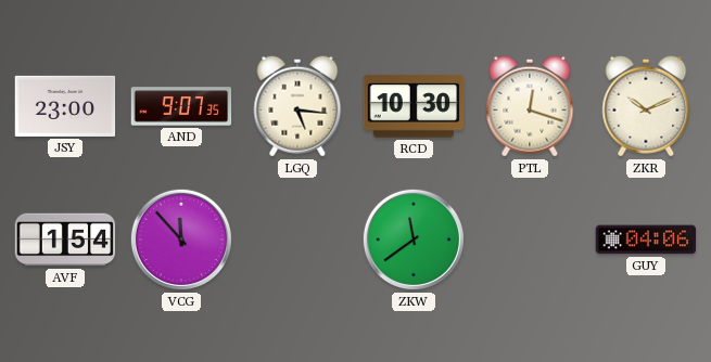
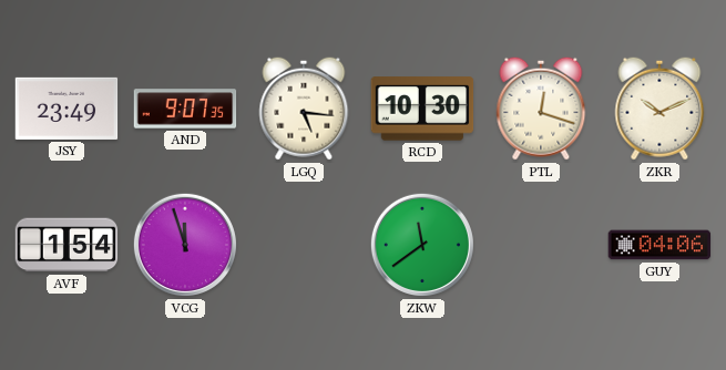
JSY: 23:00 -> 23:49
VCG: 11:53 -> 11:57
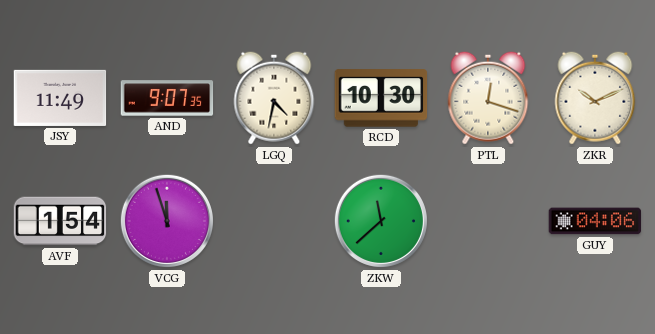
JSY: 23:49 -> 11:49
LGQ: 5:16 -> 4:32
ZKW: 11:39 -> 11:38
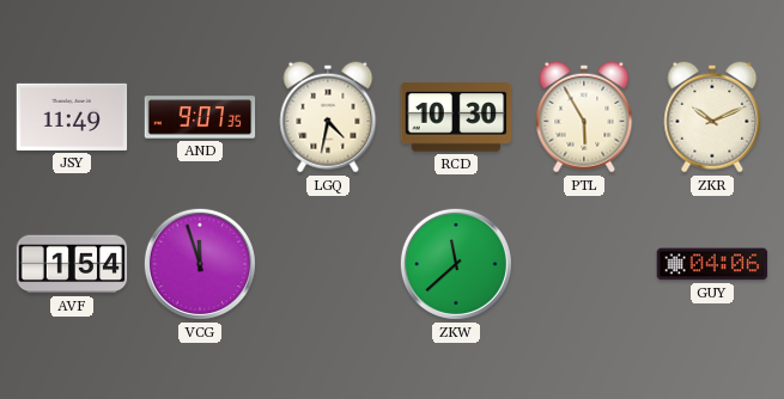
PTL: 12:18 -> 5:55
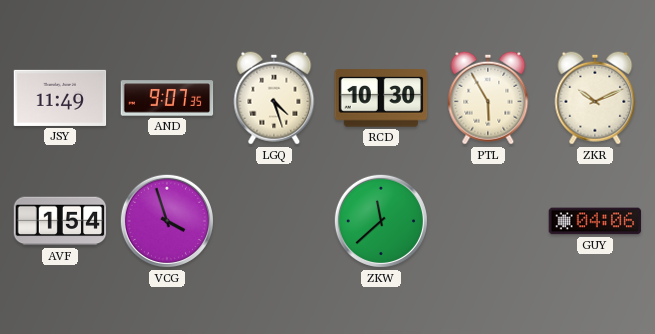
LGQ: 4:32 -> 4:27
VCG: 11:57 -> 3:57
